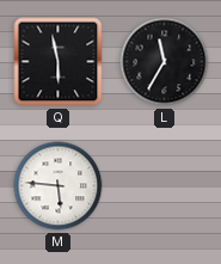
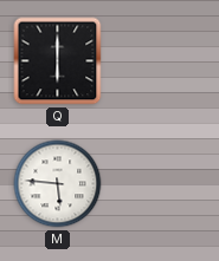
Q: 5:58 -> 6:00
L: 11:35 -> none
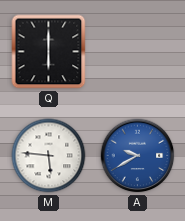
A: none -> 9:40
